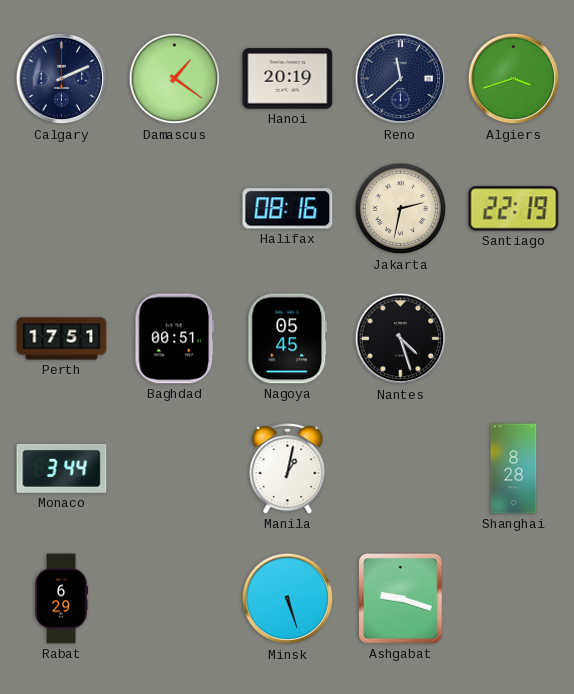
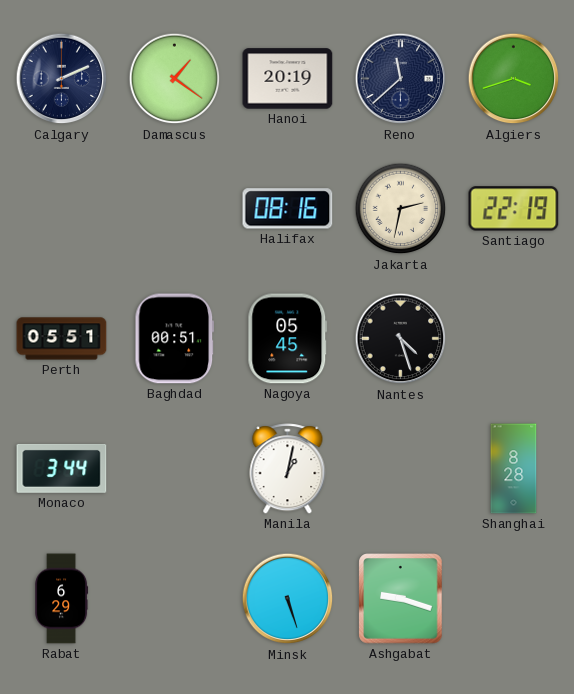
Perth: 17:51 -> 05:51
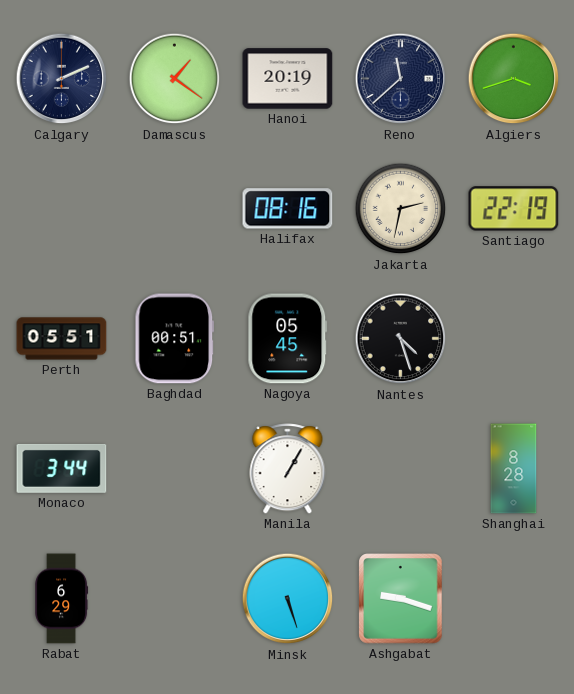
Manila: 1:02 -> 1:05
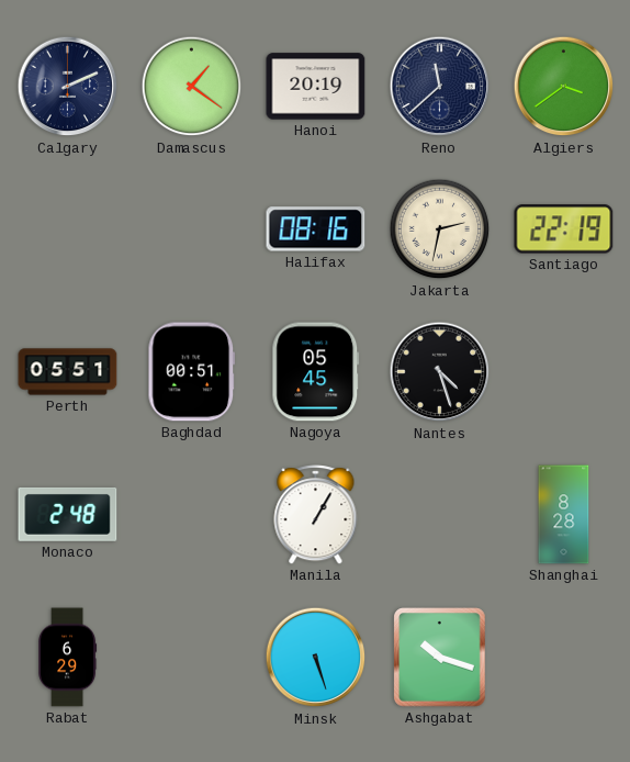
Algiers: 3:42 -> 3:39
Monaco: 3:44 -> 2:48
Ashgabat: 9:18 -> 10:18
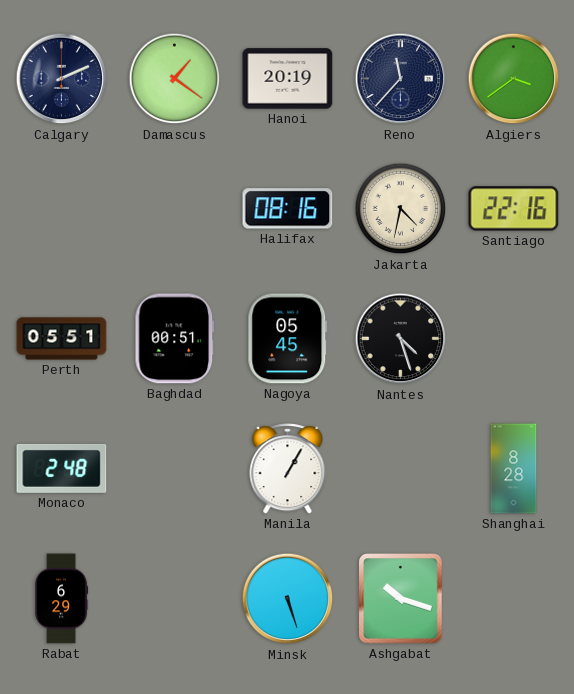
Reno: 11:38 -> 11:37
Jakarta: 2:32 -> 4:32
Santiago: 22:19 -> 22:16
